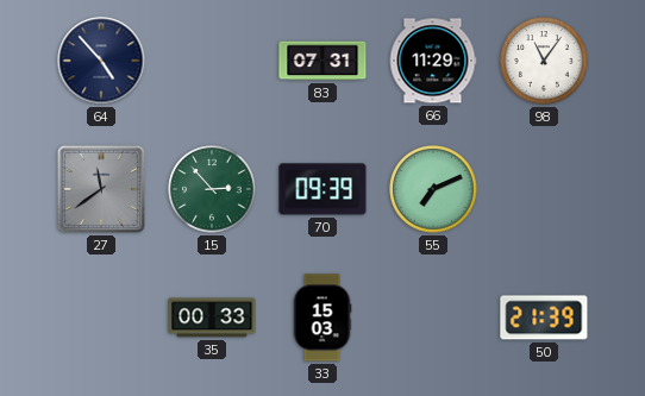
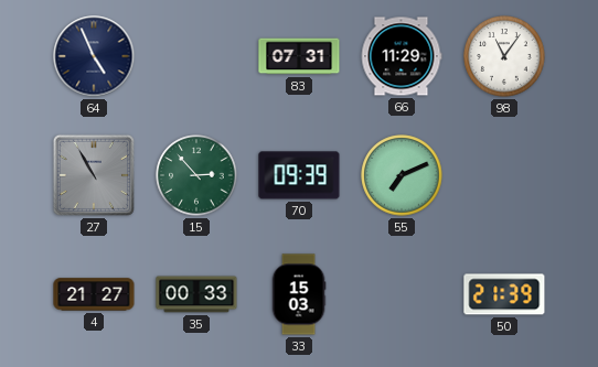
64: 4:53 -> 4:56
27: 11:39 -> 10:55
4: none -> 21:27
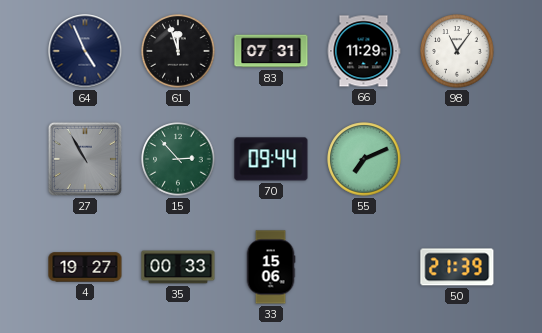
61: none -> 11:57
70: 09:39 -> 09:44
4: 21:27 -> 19:27
33: 15:03 -> 15:06
